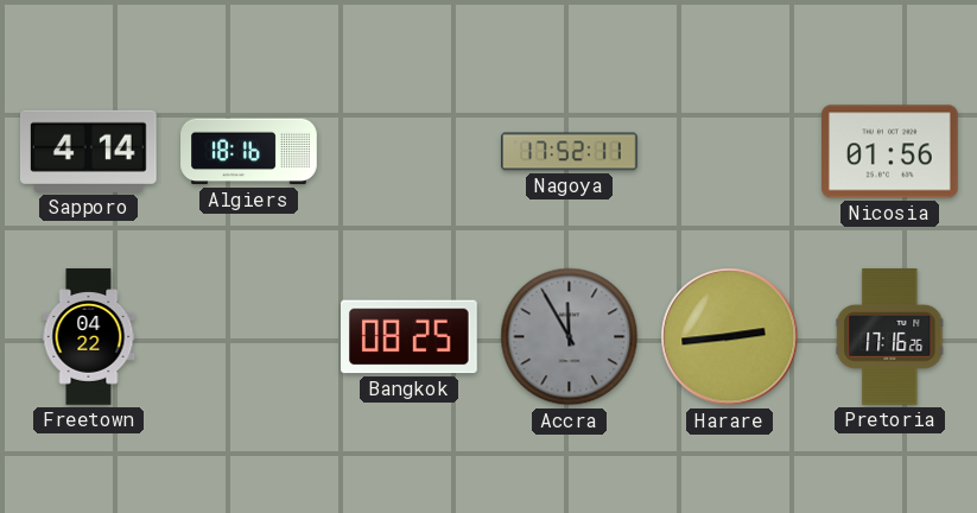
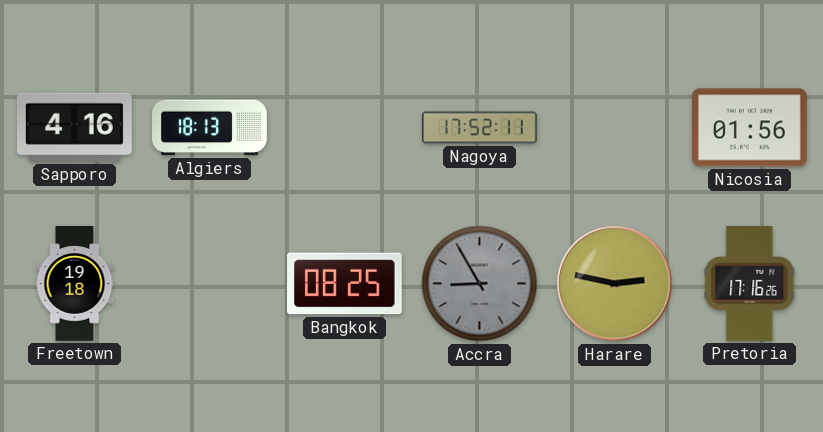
Sapporo: 4:14 -> 4:16
Algiers: 18:16 -> 18:13
Freetown: 04:22 -> 19:18
Accra: 11:55 -> 8:55
Harare: 2:44 -> 2:47
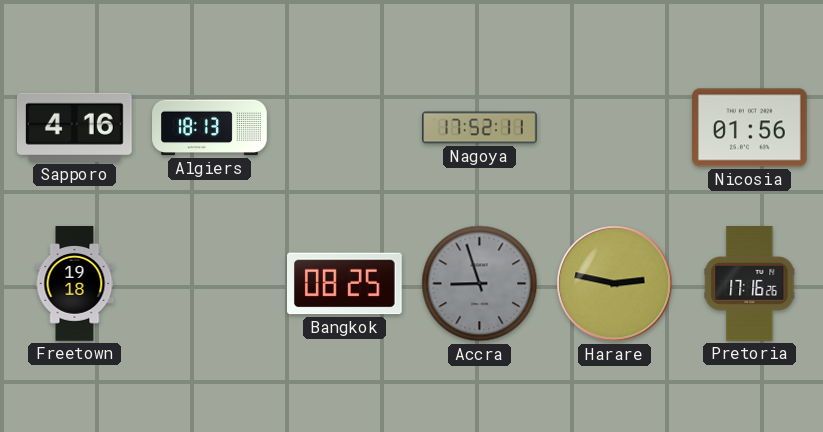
Accra: 8:55 -> 8:57
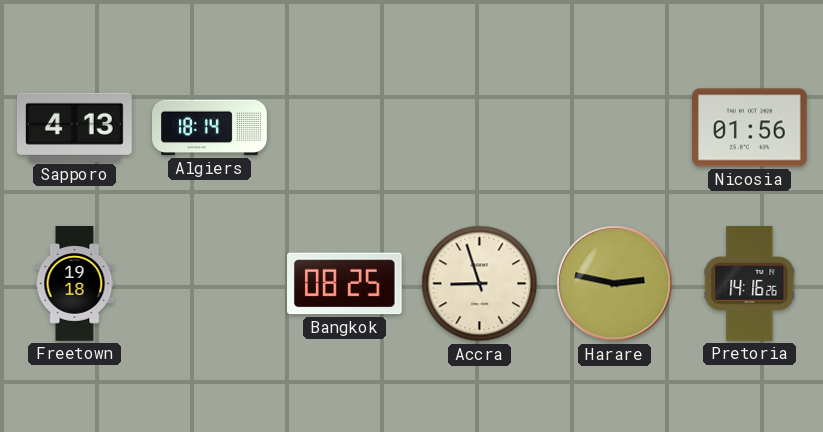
Sapporo: 4:16 -> 4:13
Algiers: 18:13 -> 18:14
Nagoya: 17:52 -> none
Accra dial: grey -> cream
Pretoria: 17:16 -> 14:16
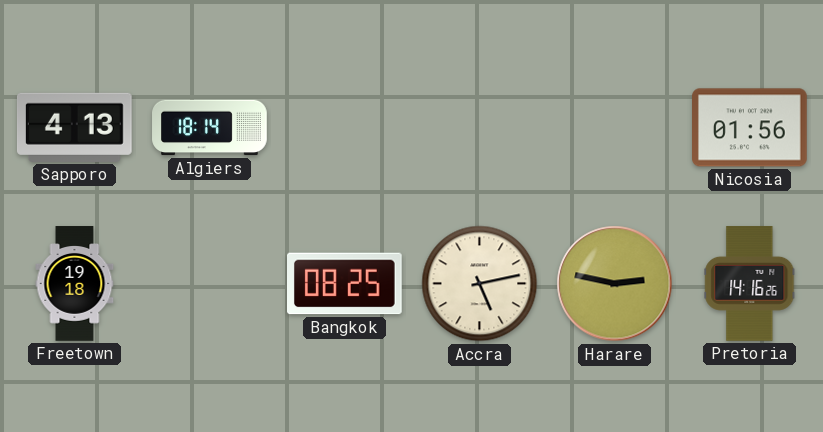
Accra: 8:57 -> 5:13
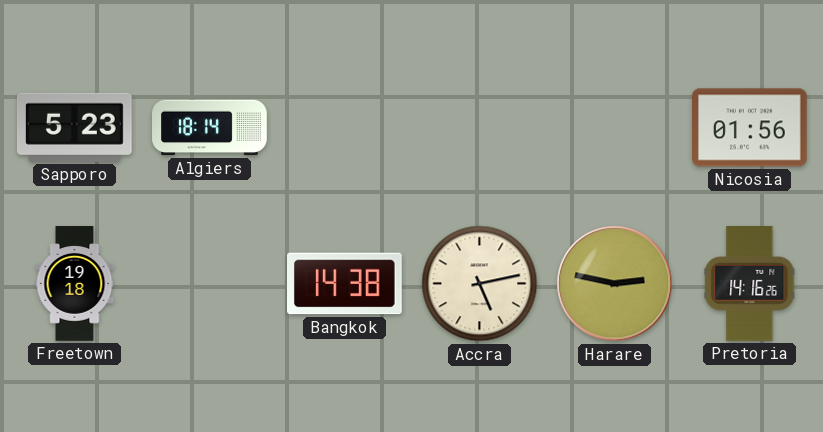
Sapporo: 4:13 -> 5:23
Bangkok: 08:25 -> 14:38
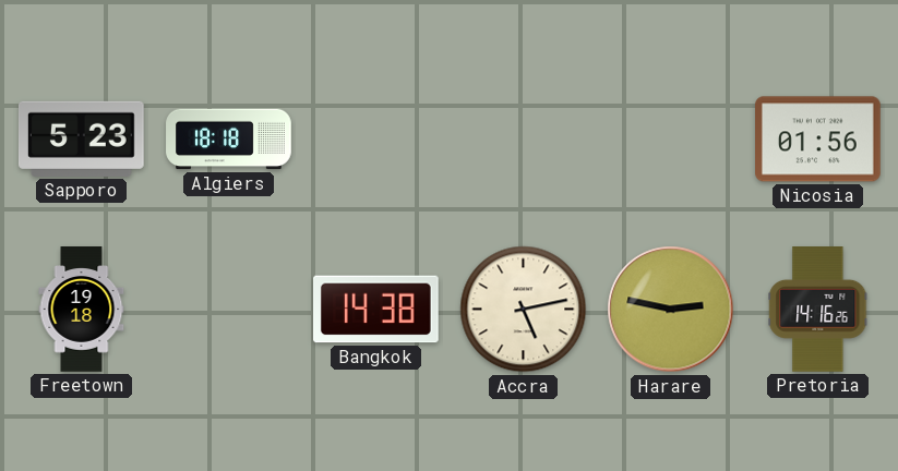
Algiers: 18:14 -> 18:18
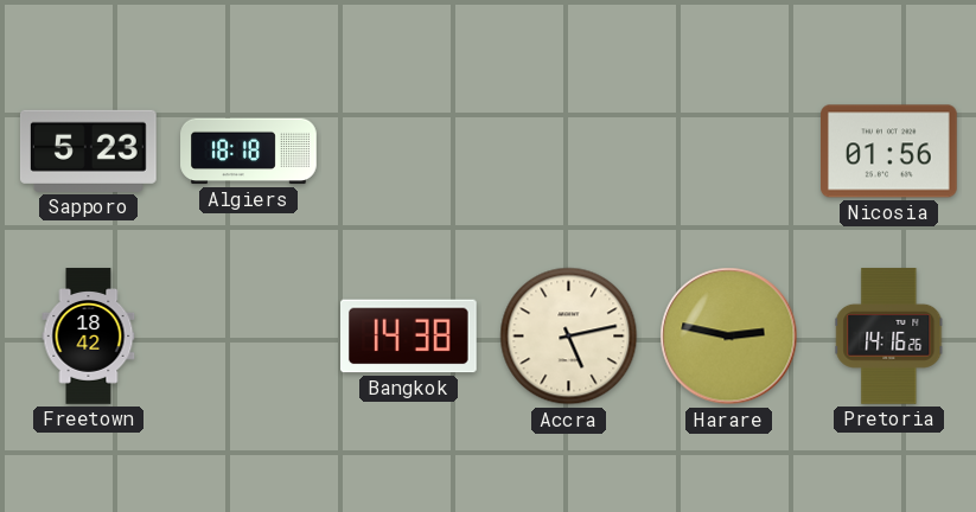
Freetown: 19:18 -> 18:42
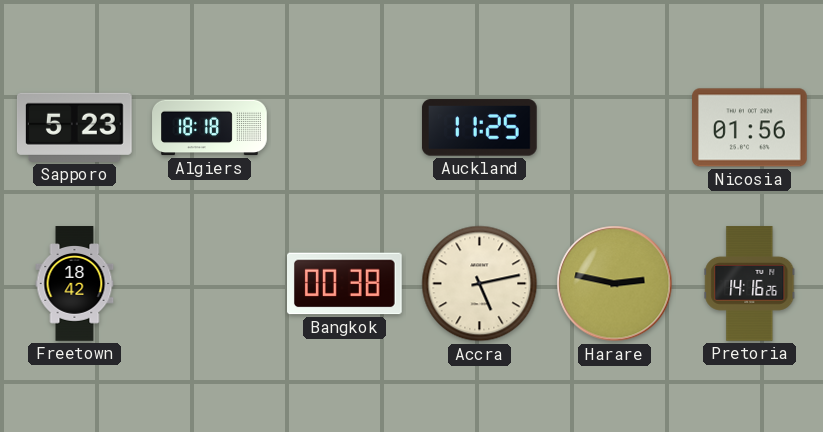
Auckland: none -> 11:25
Bangkok: 14:38 -> 00:38
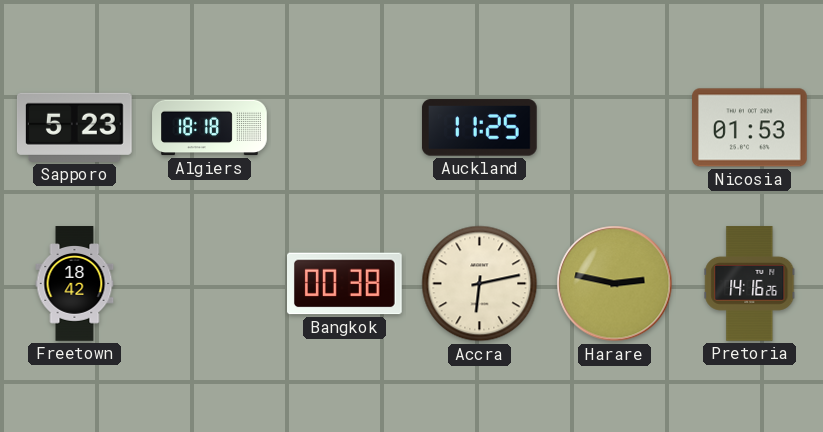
Nicosia: 01:56 -> 01:53
Accra: 5:13 -> 6:13
